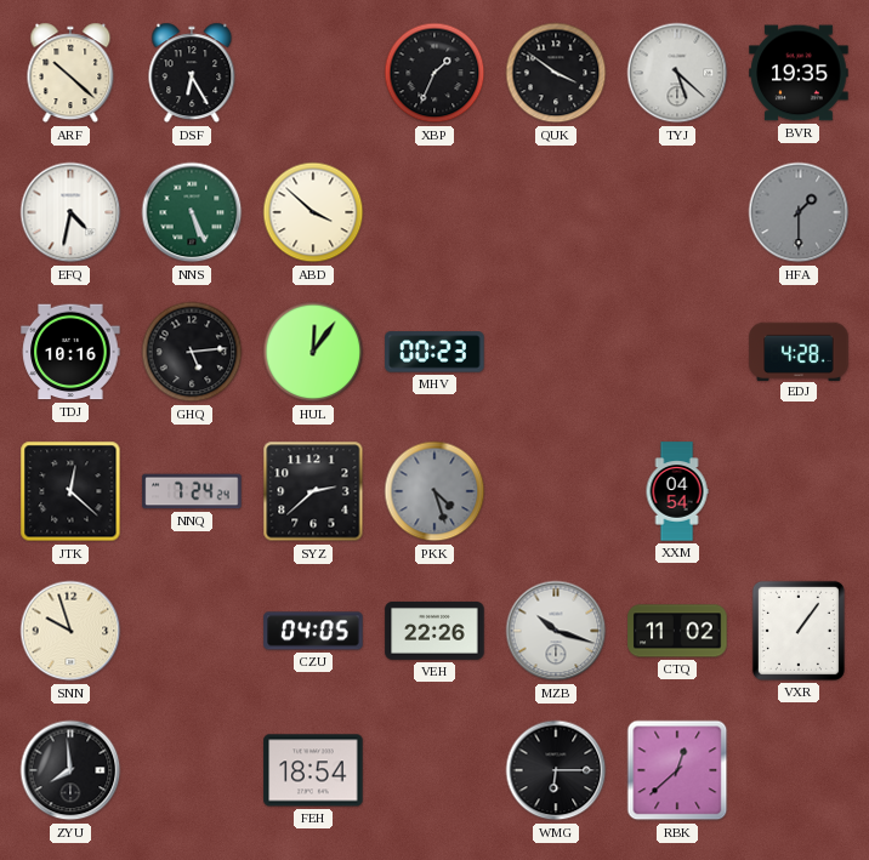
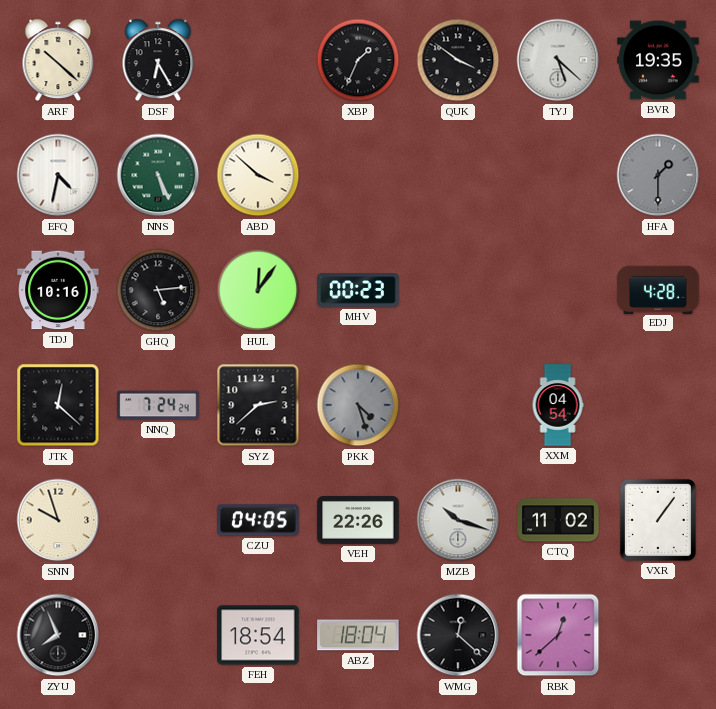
ZYU: 7:59 -> 7:56
ABZ: none -> 18:04
WMG: 6:15 -> 12:22
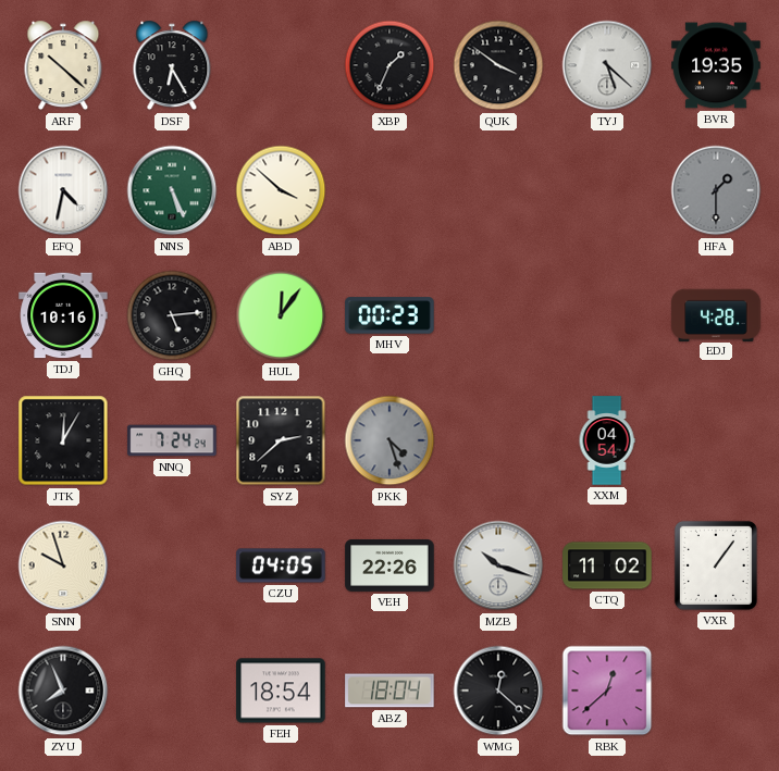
JTK: 12:22 -> 12:05
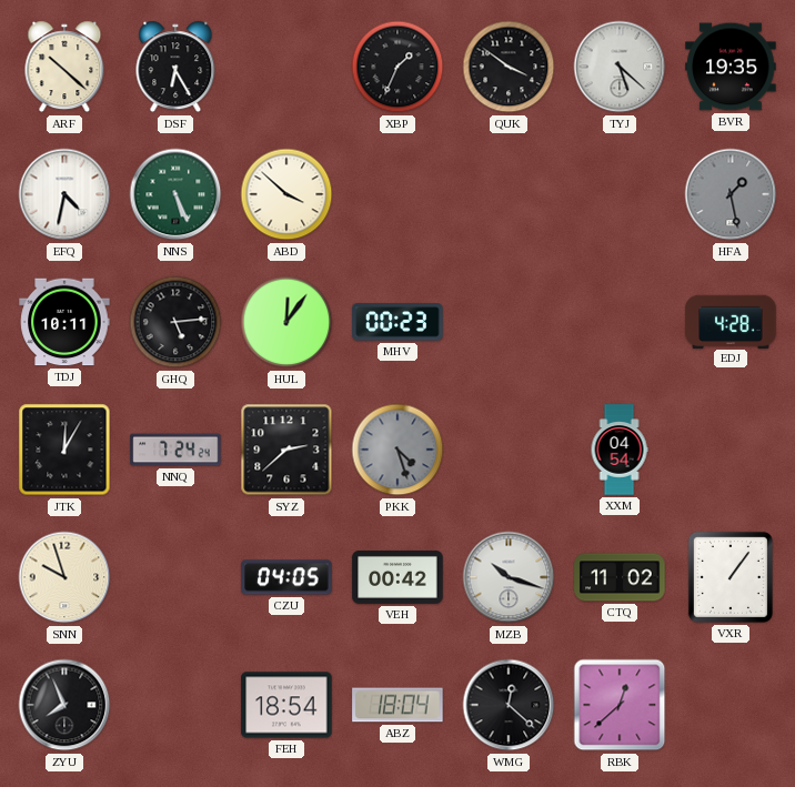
HFA: 1:30 -> 1:28
TDJ: 10:16 -> 10:11
VEH: 22:26 -> 00:42
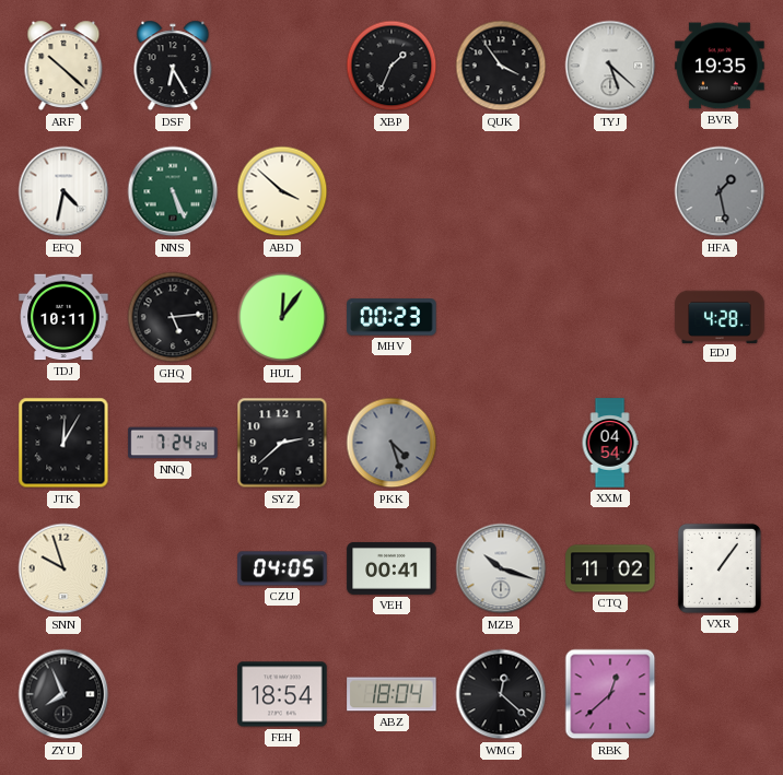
QUK: 3:51 -> 3:54
VEH: 00:42 -> 00:41
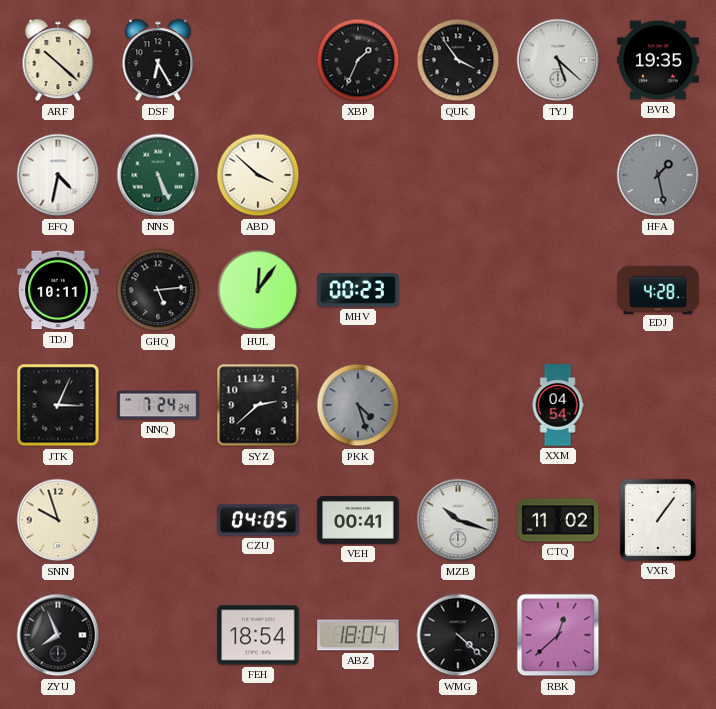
JTK: 12:05 -> 3:04
WMG: 12:22 -> 4:22
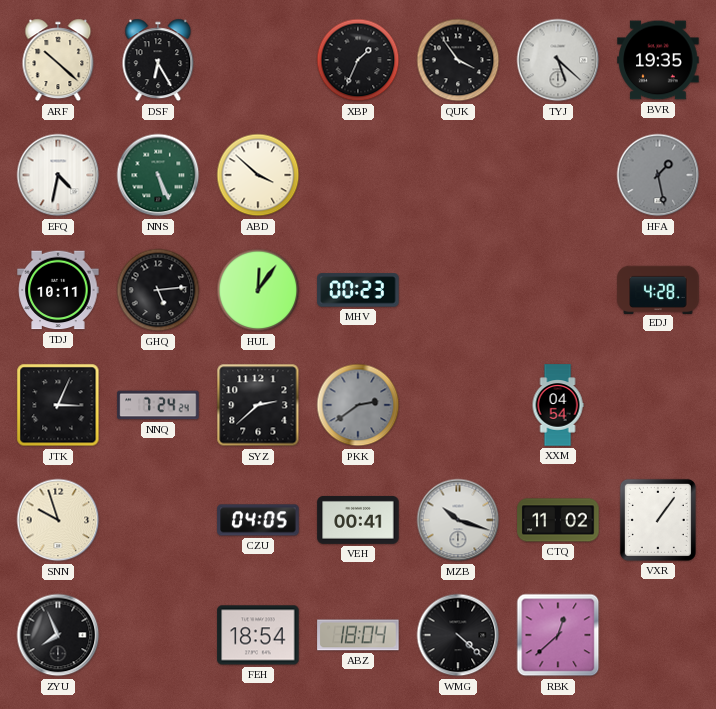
PKK: 4:27 -> 2:39
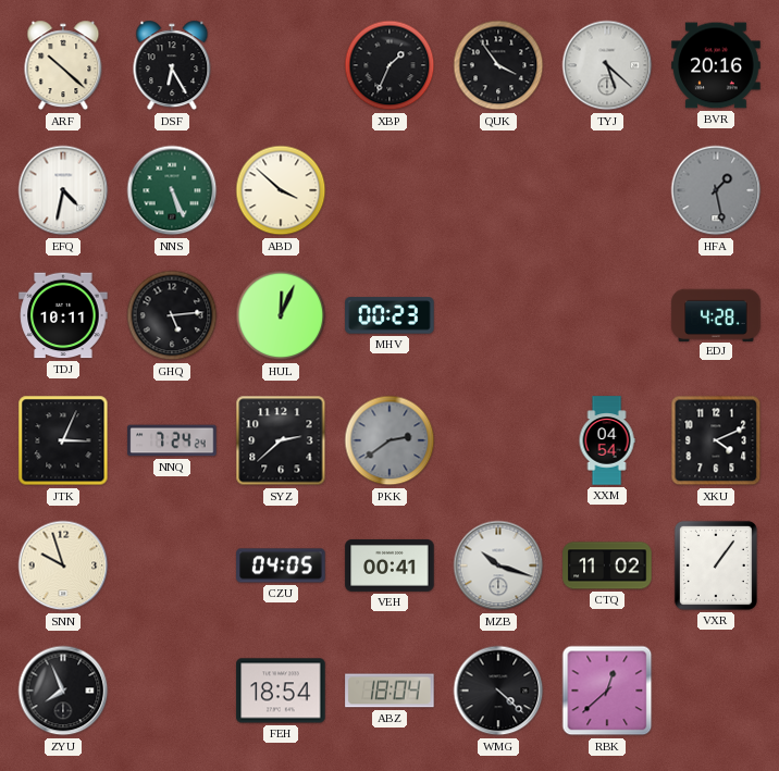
BVR: 19:35 -> 20:16
HUL: 12:06 -> 12:04
XKU: none -> 4:11
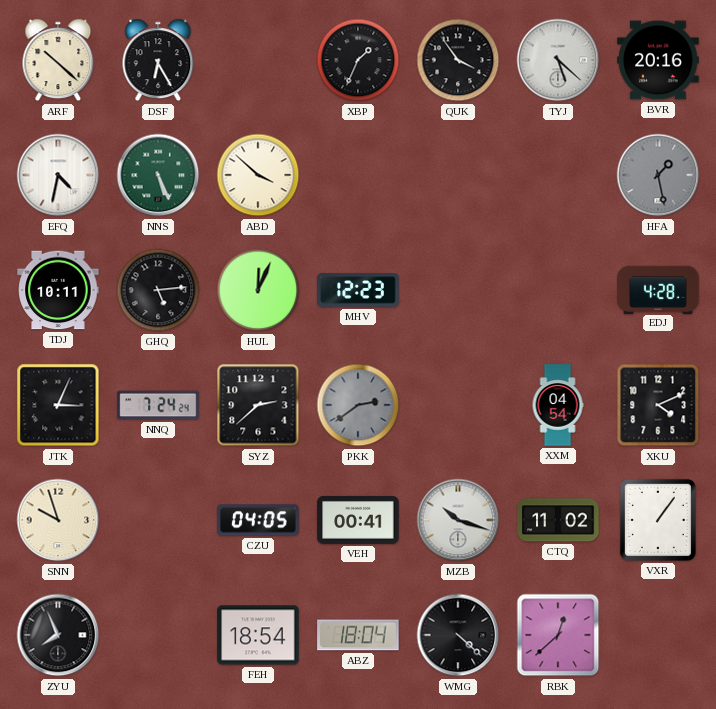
MHV: 00:23 -> 12:23
